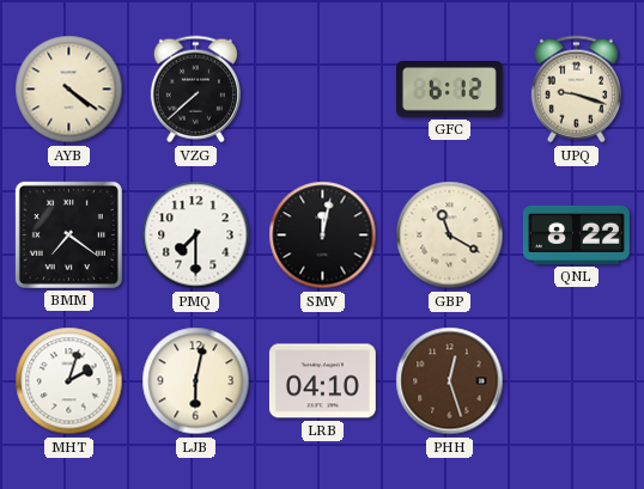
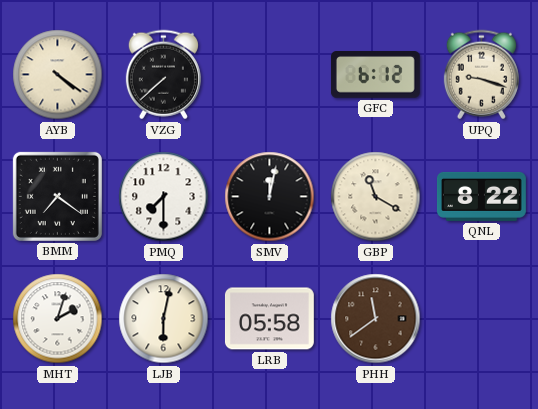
LRB: 04:10 -> 05:58
PHH: 12:27 -> 11:39
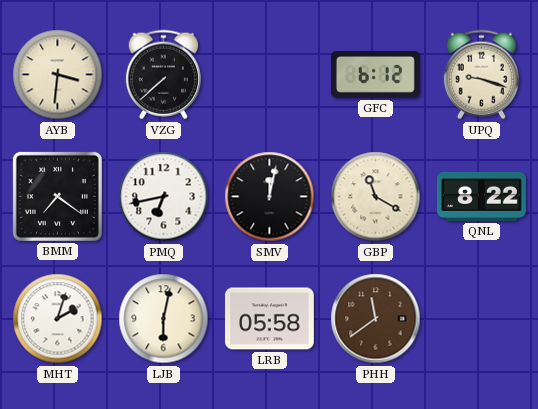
AYB: 4:21 -> 3:31
PMQ: 7:30 -> 6:43
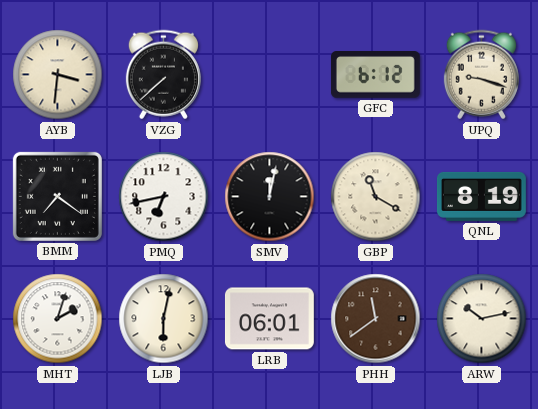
QNL: 8:22 -> 8:19
LRB: 05:58 -> 06:01
ARW: none -> 10:13
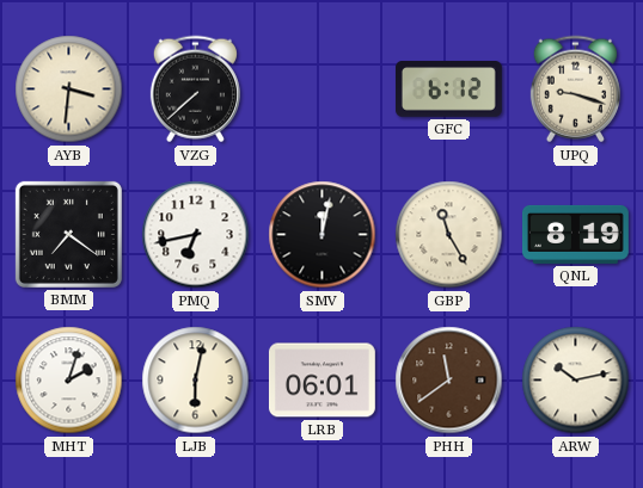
GBP: 11:20 -> 11:25
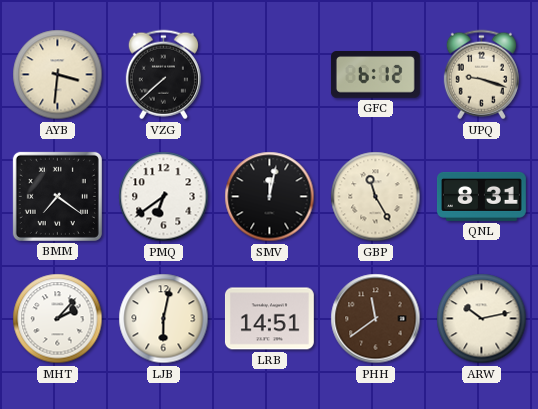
PMQ: 6:43 -> 6:39
QNL: 8:19 -> 8:31
MHT: 2:03 -> 2:07
LRB: 06:01 -> 14:51
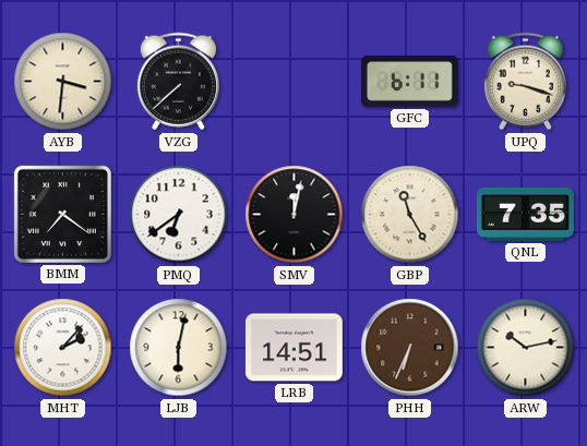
GFC: 6:12 -> 6:11
QNL: 8:31 -> 7:35
PHH: 11:39 -> 6:34
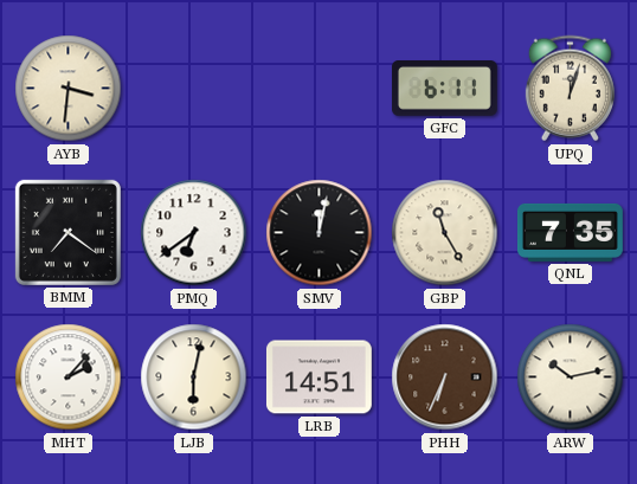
VZG: 7:38 -> none
UPQ: 9:18 -> 12:03
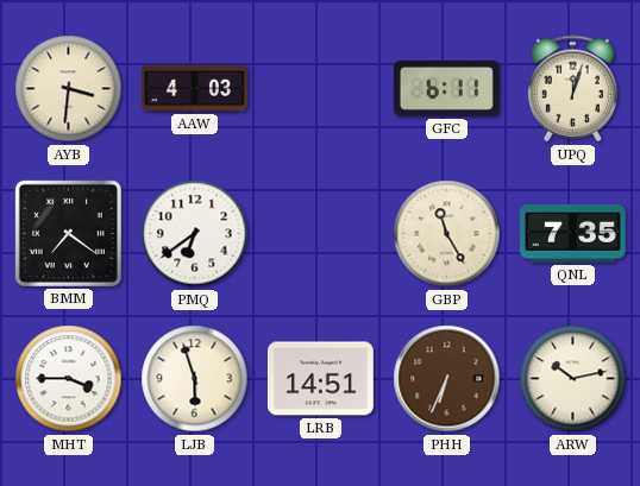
AAW: none -> 4:03
SMV: 12:02 -> none
MHT: 2:07 -> 3:45
LJB: 6:02 -> 5:57
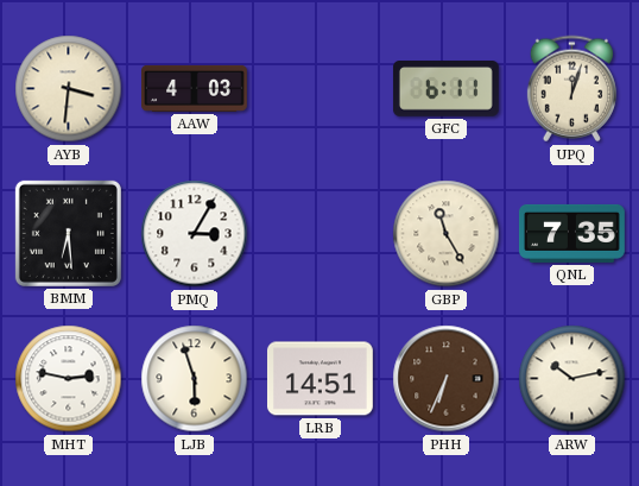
BMM: 7:21 -> 6:29
PMQ: 6:39 -> 3:05
MHT: 3:45 -> 2:47
